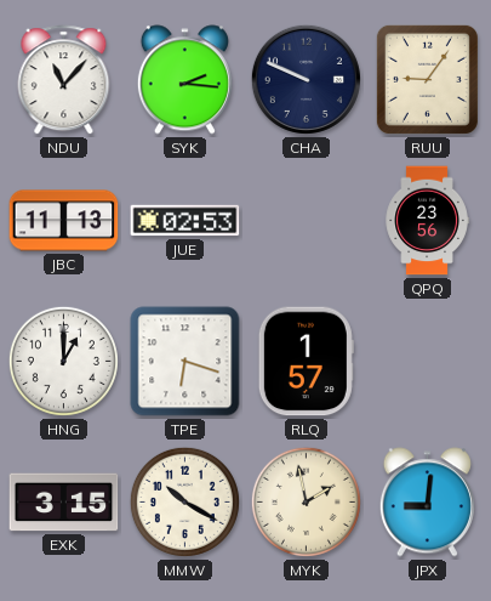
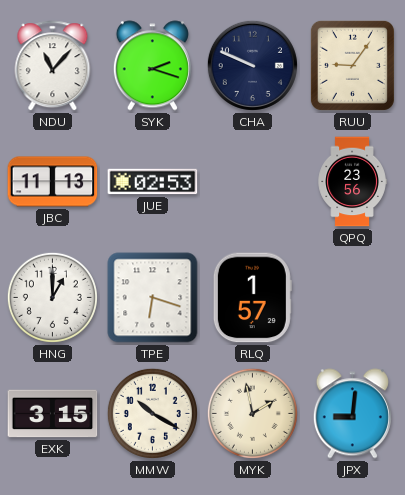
SYK: 2:16 -> 2:18
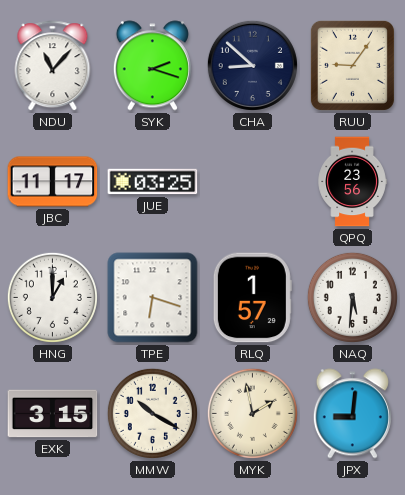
CHA: 9:49 -> 8:52
JBC: 11:13 -> 11:17
JUE: 02:53 -> 03:25
NAQ: none -> 5:31
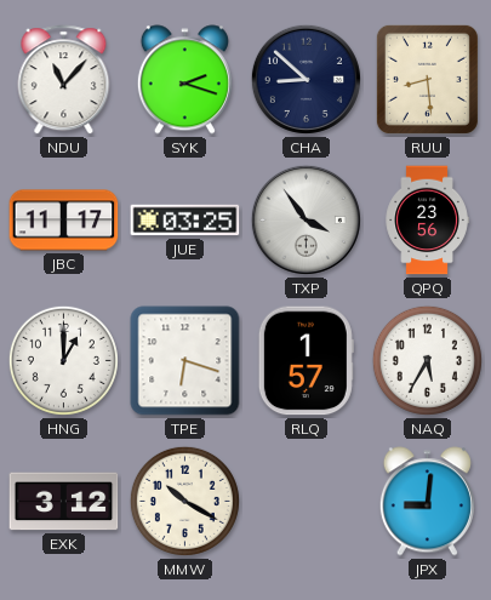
RUU: 9:06 -> 8:29
TXP: none -> 3:54
NAQ: 5:31 -> 5:35
EXK: 3:15 -> 3:12
MYK: 1:58 -> none
